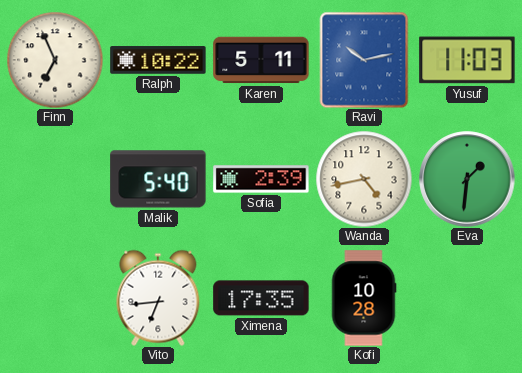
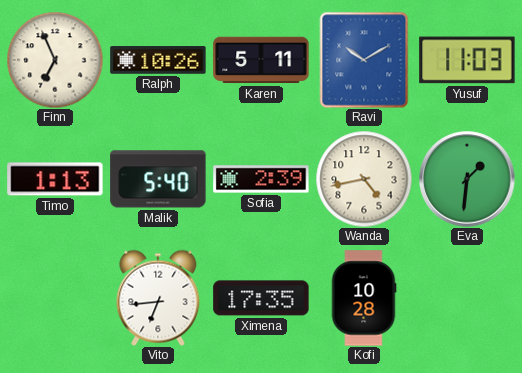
Ralph: 10:22 -> 10:26
Ravi: 10:13 -> 10:10
Timo: none -> 1:13
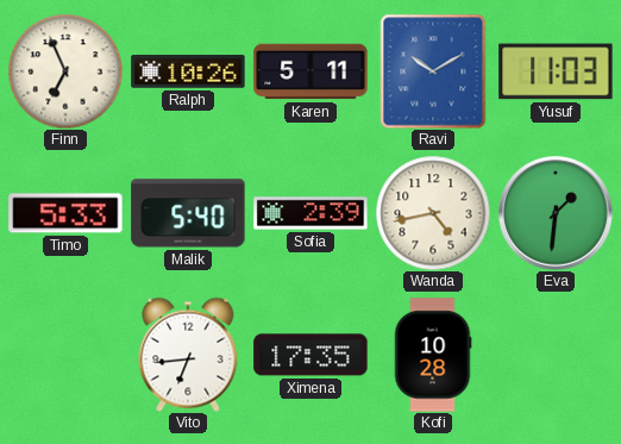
Timo: 1:13 -> 5:33
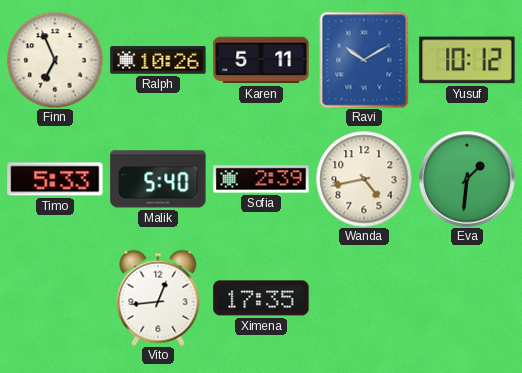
Yusuf: 11:03 -> 10:12
Vito: 6:44 -> 12:44
Kofi: 10:28 -> none
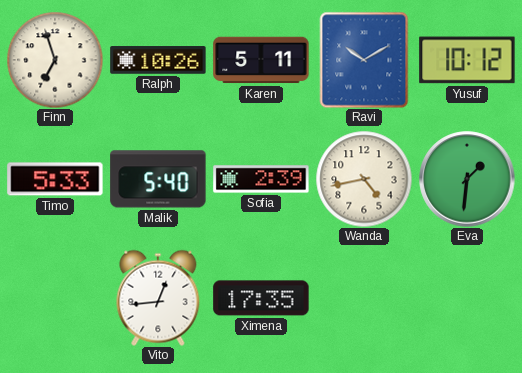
Finn: 6:56 -> 6:57
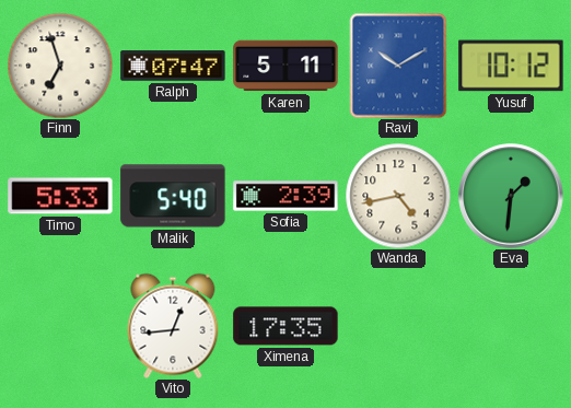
Ralph: 10:26 -> 07:47
